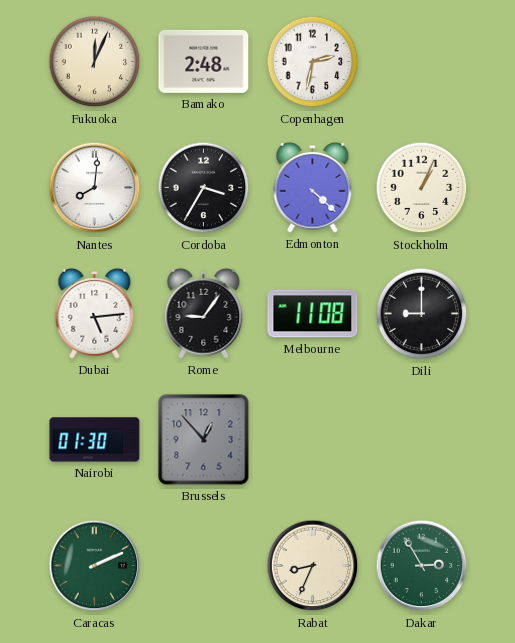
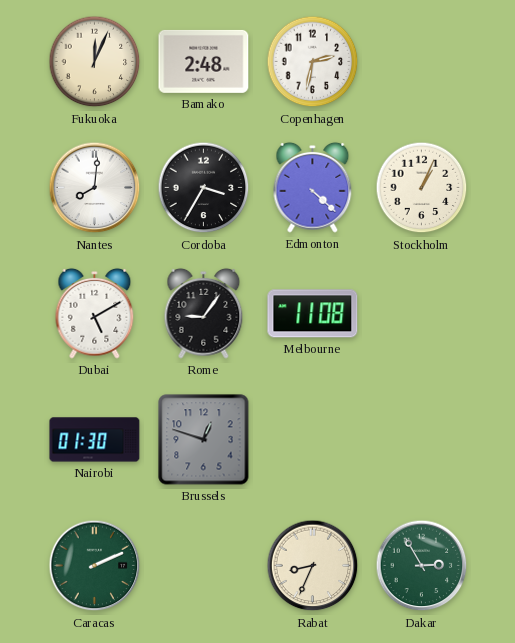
Dubai: 5:14 -> 5:10
Dili: 9:00 -> none
Brussels: 12:53 -> 12:48
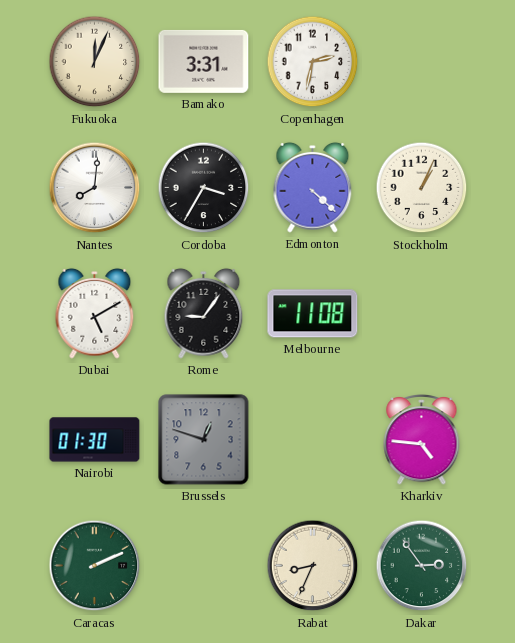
Bamako: 2:48 -> 3:31
Kharkiv: none -> 4:46
Dakar: 2:55 -> 2:54
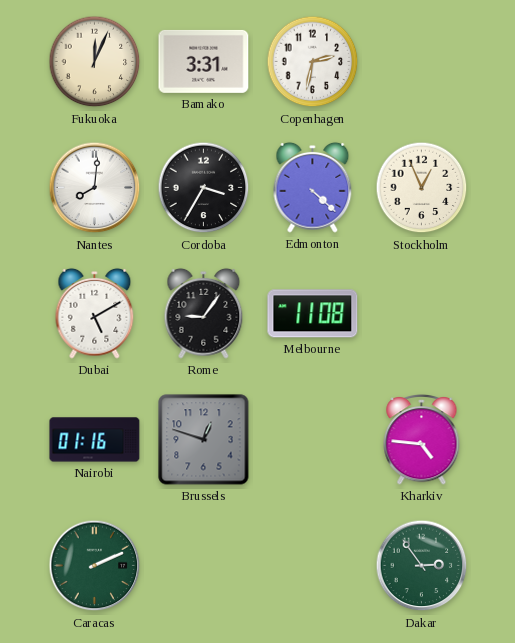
Stockholm: 1:04 -> 12:56
Nairobi: 01:30 -> 01:16
Rabat: 8:34 -> none
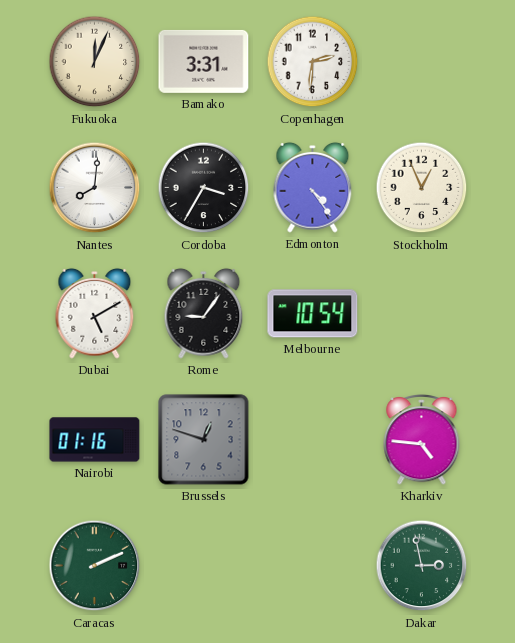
Copenhagen: 2:32 -> 2:31
Edmonton: 4:22 -> 4:24
Melbourne: 11:08 -> 10:54
Dakar: 2:54 -> 2:58
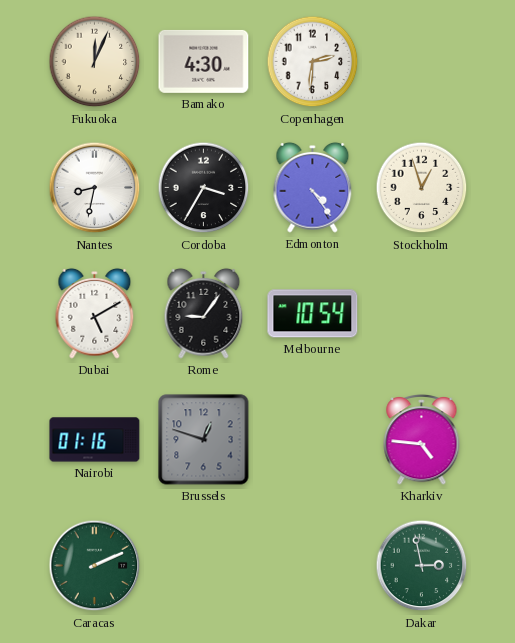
Bamako: 3:31 -> 4:30
Nantes: 8:01 -> 8:32
Stockholm: 12:56 -> 12:57
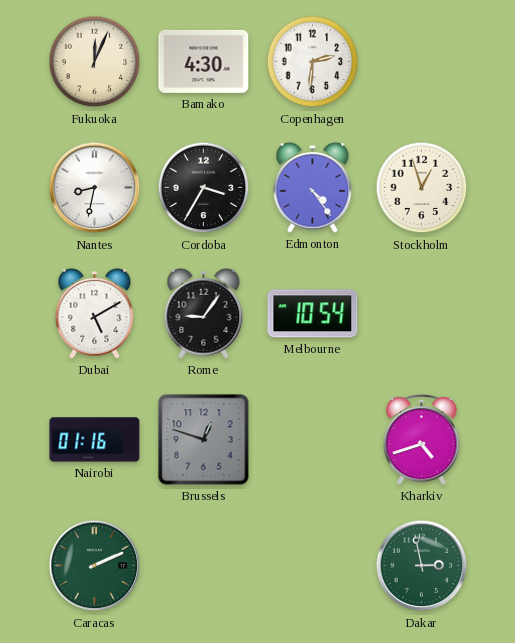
Kharkiv: 4:46 -> 4:42
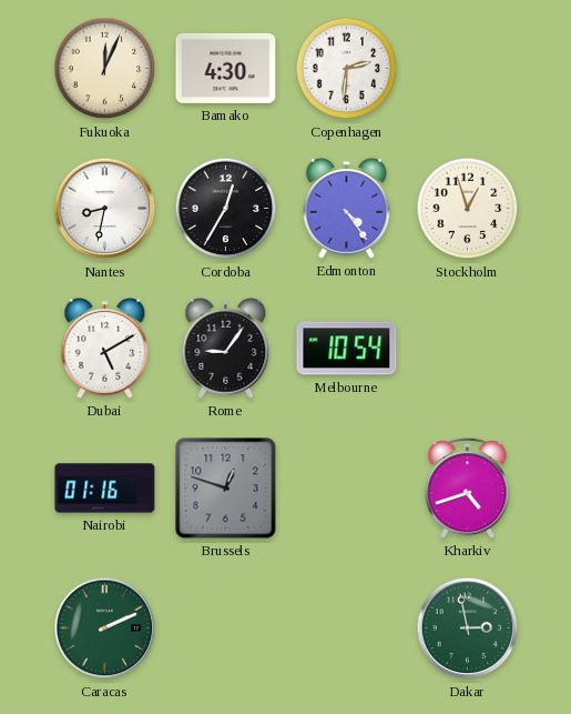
Cordoba: 3:35 -> 12:35
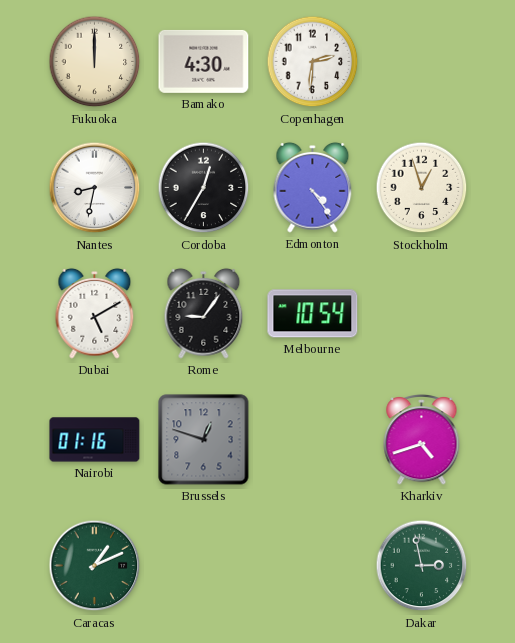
Fukuoka: 12:04 -> 12:00
Caracas: 2:11 -> 1:11
